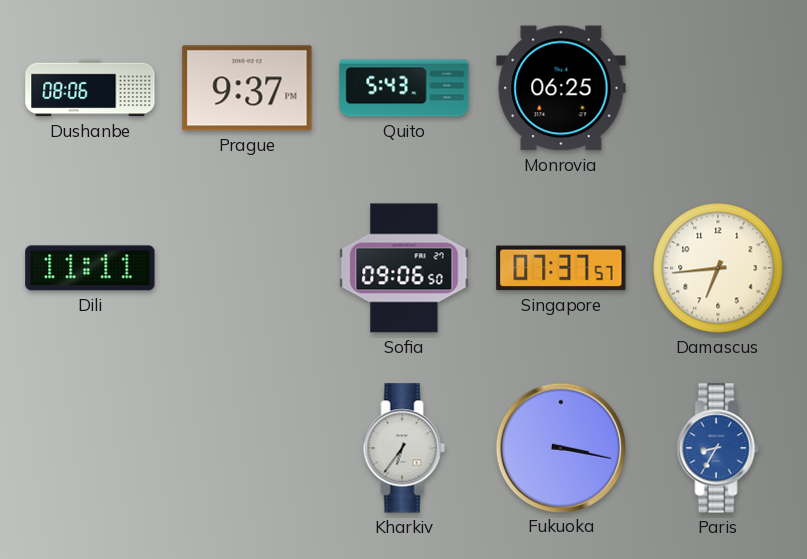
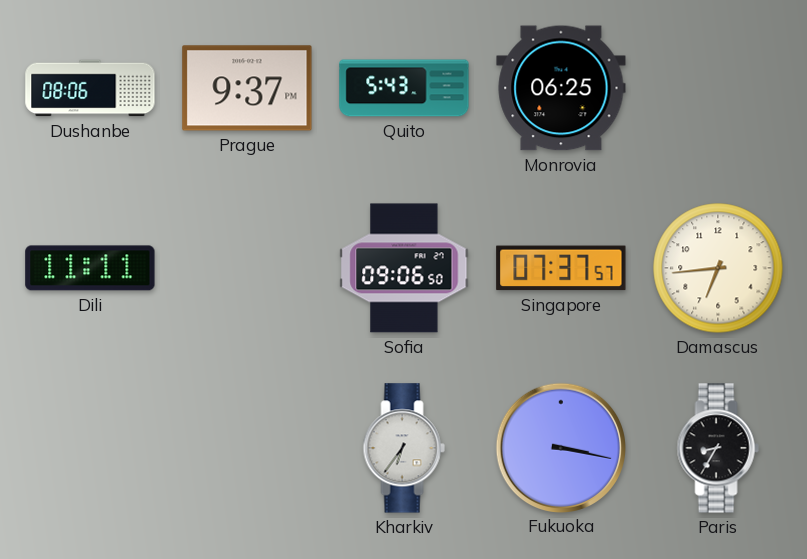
Paris dial: blue -> black
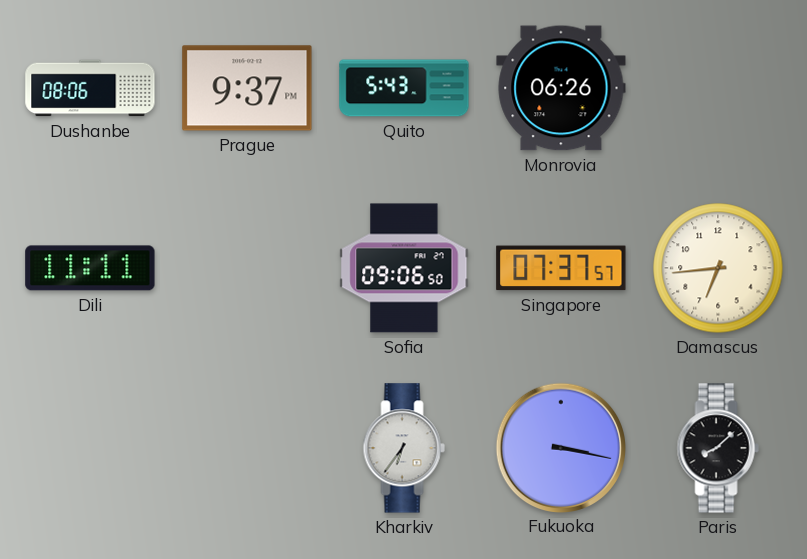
Monrovia: 06:25 -> 06:26
Paris: 8:35 -> 8:08
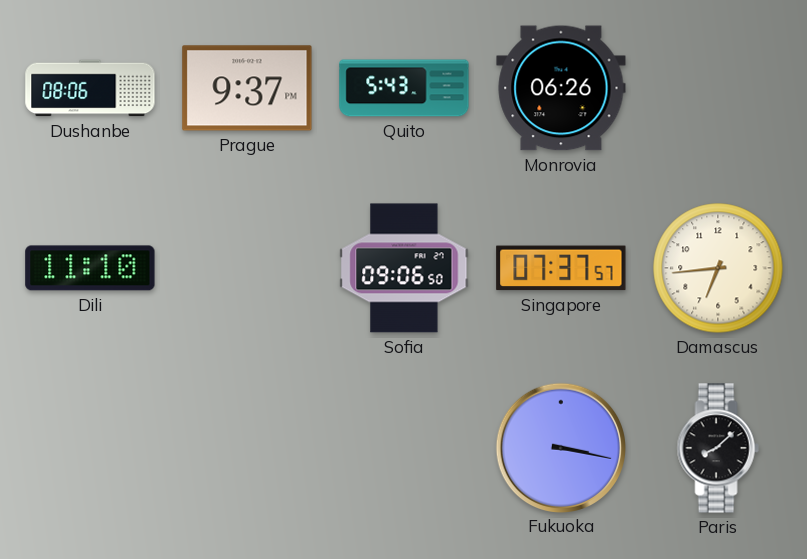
Dili: 11:11 -> 11:10
Kharkiv: 6:36 -> none
